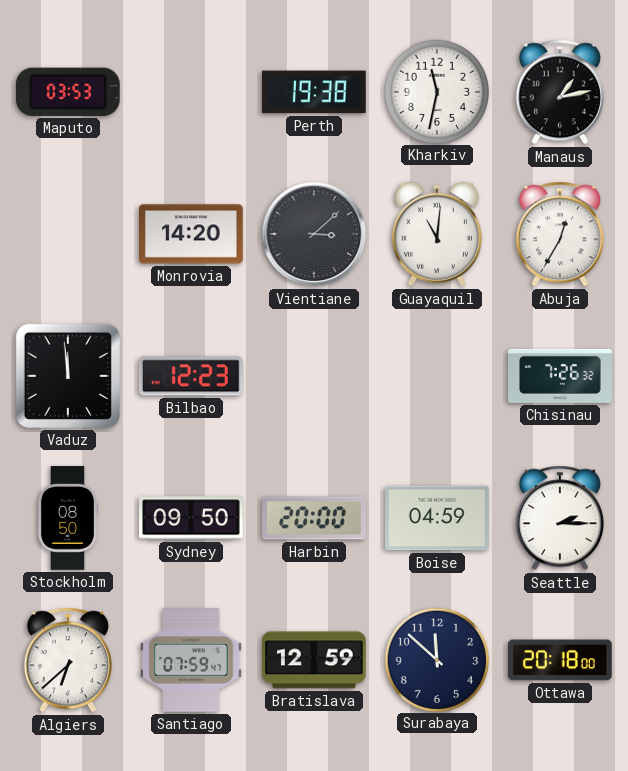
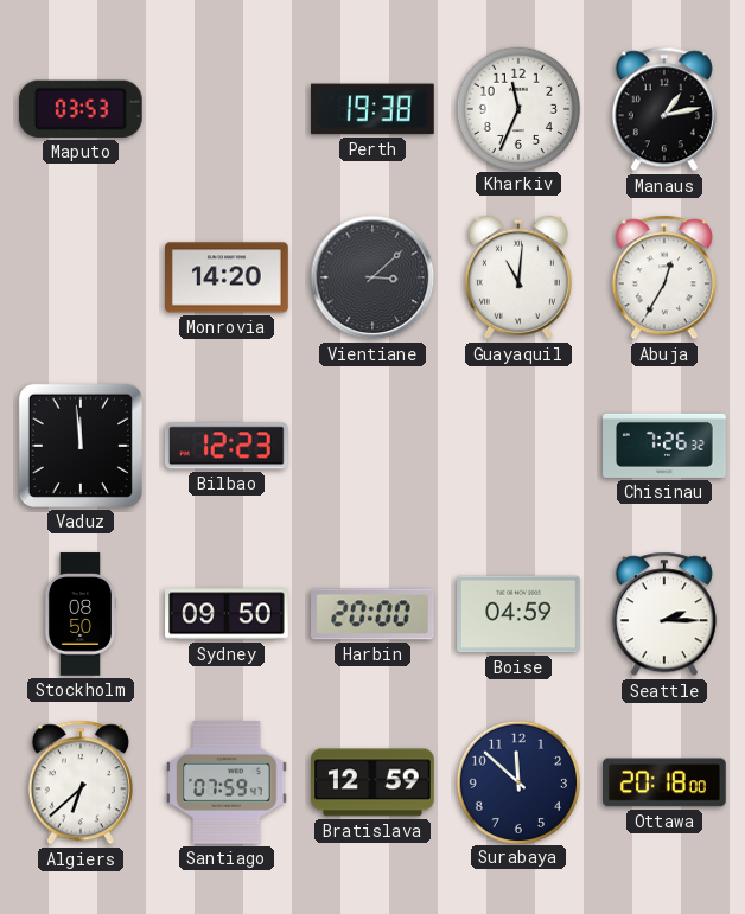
Kharkiv: 11:32 -> 11:34
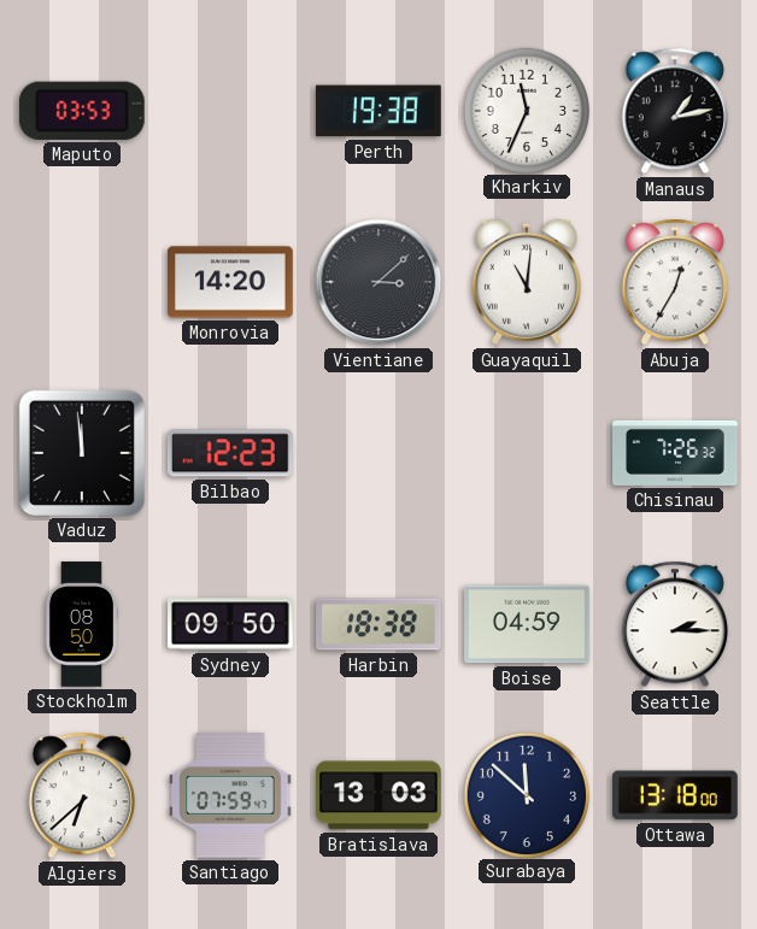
Harbin: 20:00 -> 18:38
Bratislava: 12:59 -> 13:03
Ottawa: 20:18 -> 13:18
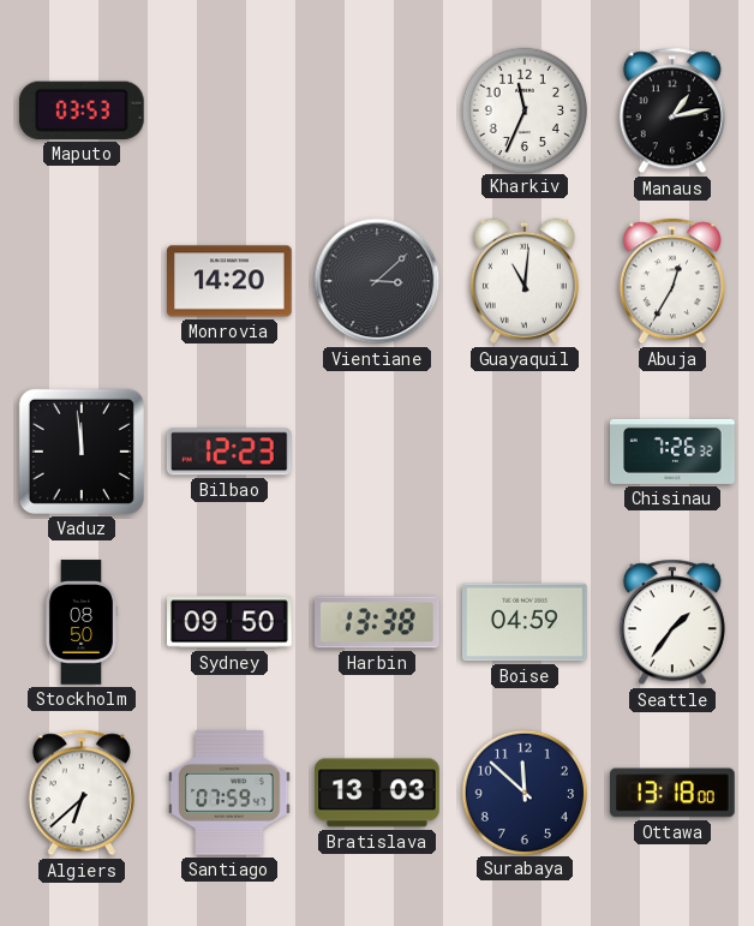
Perth: 19:38 -> none
Harbin: 18:38 -> 13:38
Seattle: 2:15 -> 1:36
